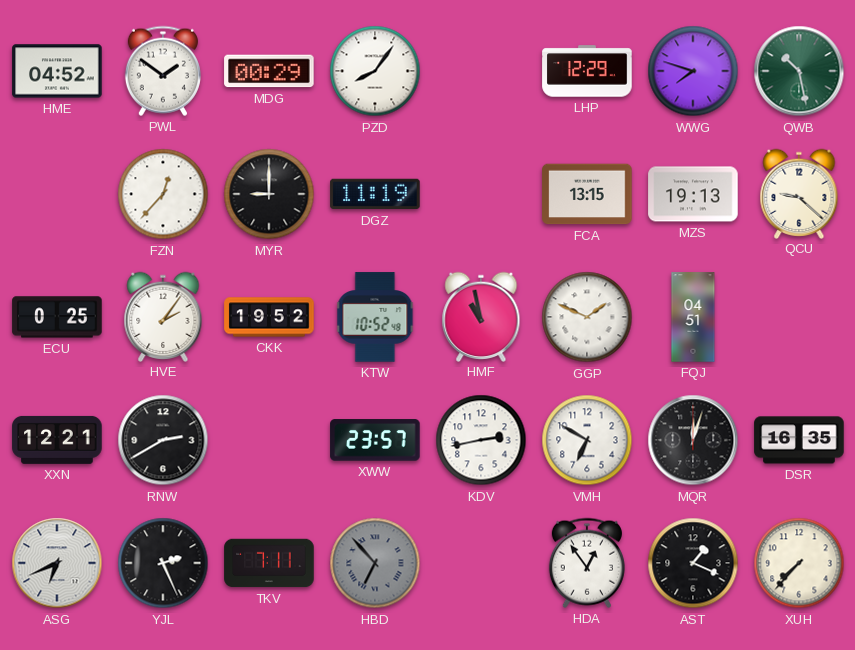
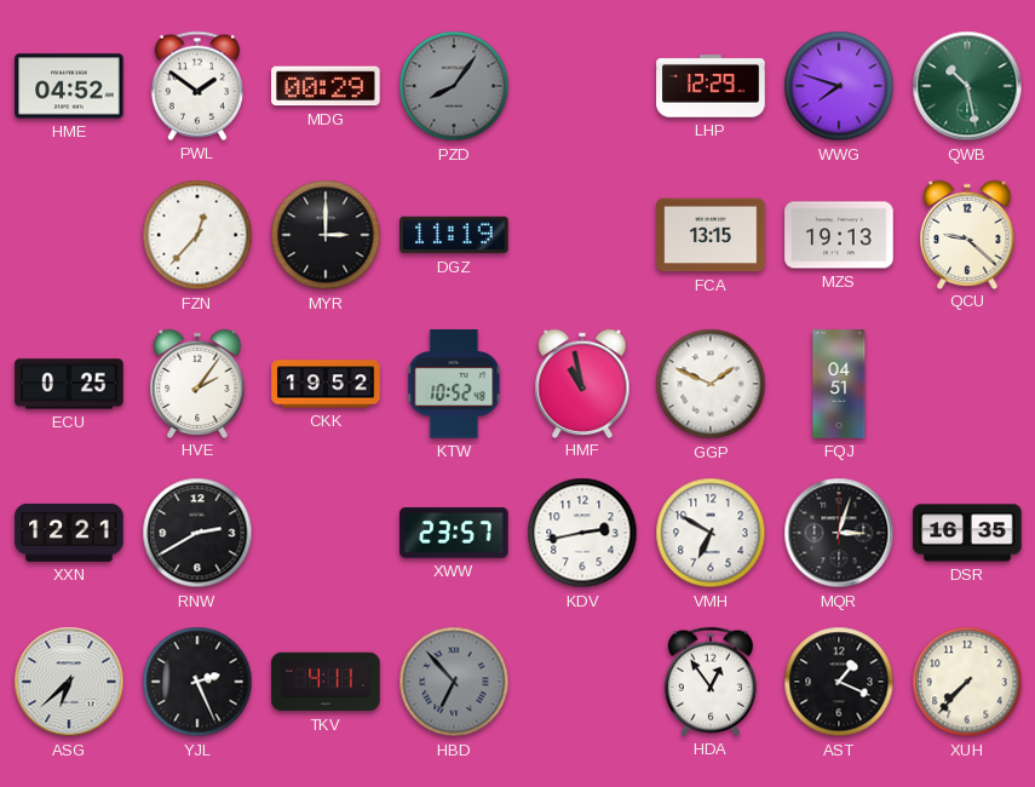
PZD dial: white -> grey
MYR: 9:00 -> 3:00
MQR: 12:03 -> 3:03
ASG: 6:41 -> 6:38
TKV: 7:11 -> 4:11
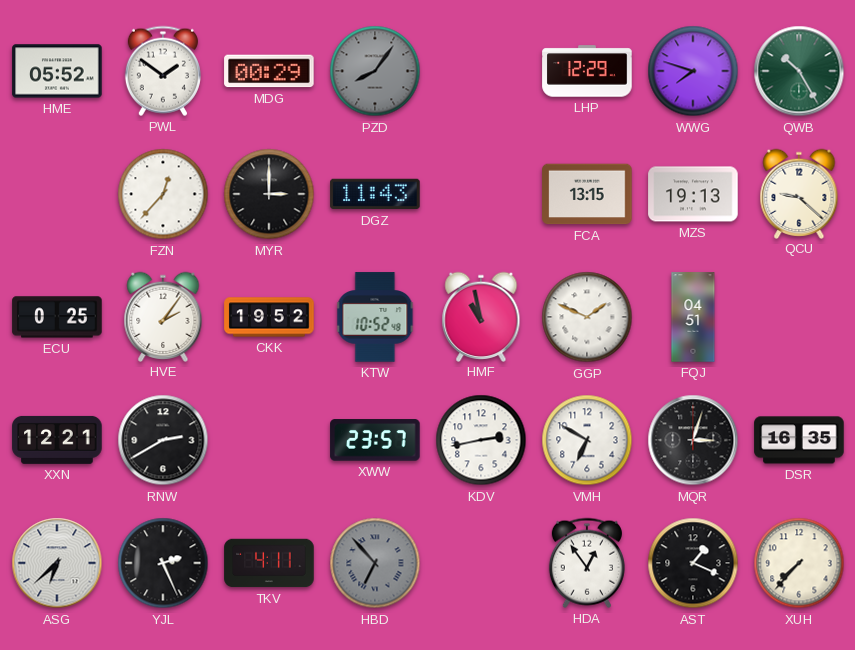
HME: 04:52 -> 05:52
QWB: 10:28 -> 10:25
DGZ: 11:19 -> 11:43
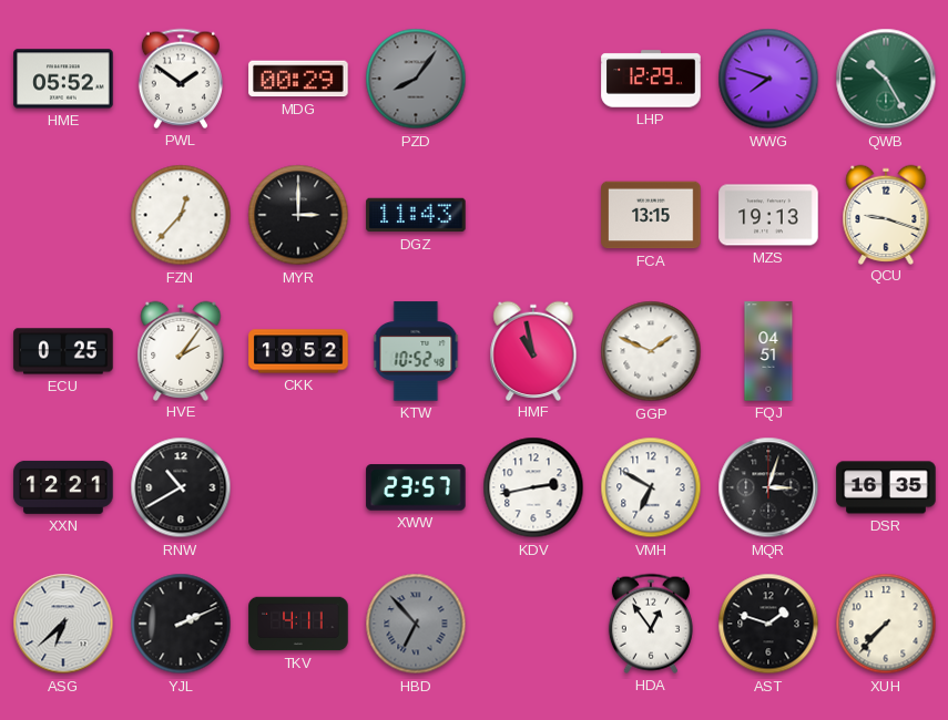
QCU: 9:22 -> 9:18
RNW: 2:40 -> 10:40
YJL: 2:26 -> 2:11
AST: 1:19 -> 1:48
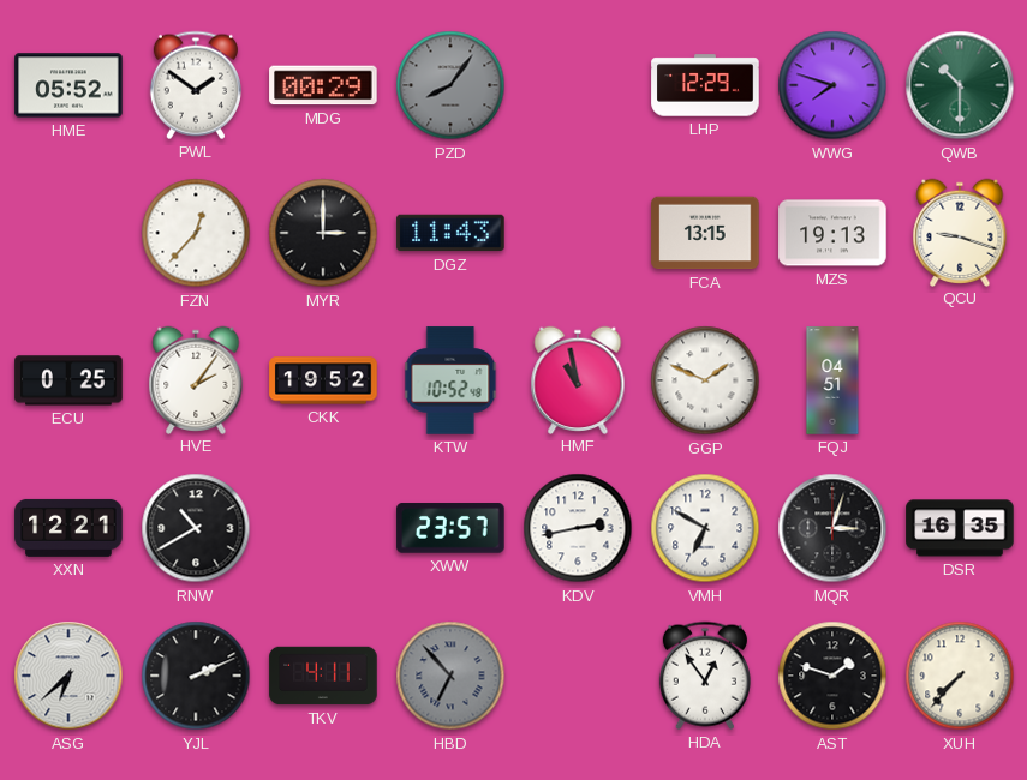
QWB: 10:25 -> 10:30
